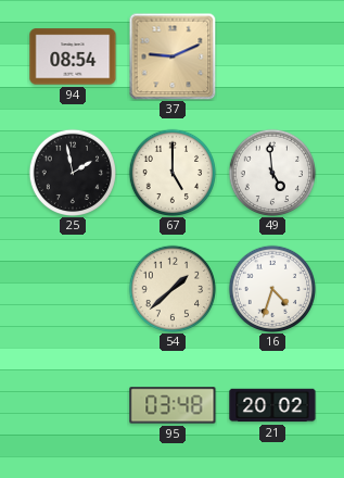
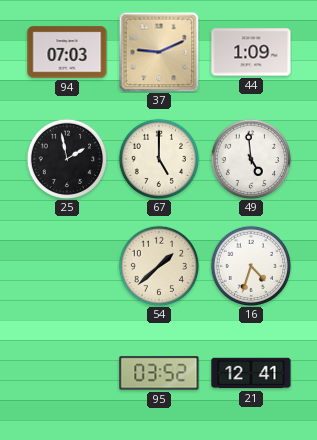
94: 08:54 -> 07:03
44: none -> 1:09
95: 03:48 -> 03:52
21: 20:02 -> 12:41
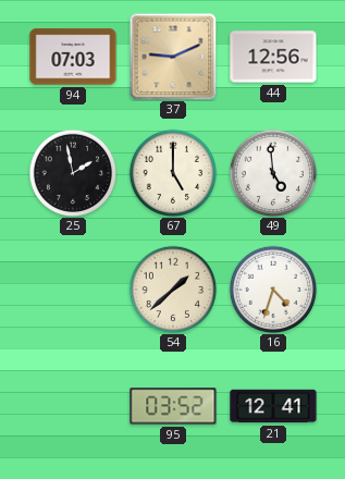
44: 1:09 -> 12:56
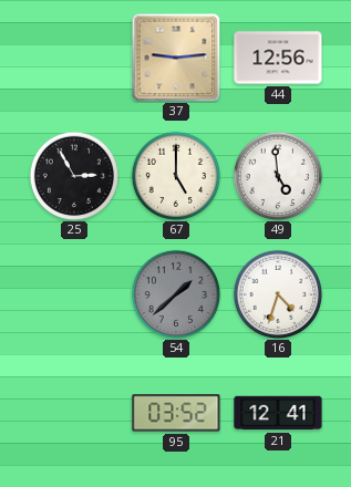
94: 07:03 -> none
37: 9:11 -> 9:14
25: 1:58 -> 2:55
54 dial: cream -> grey
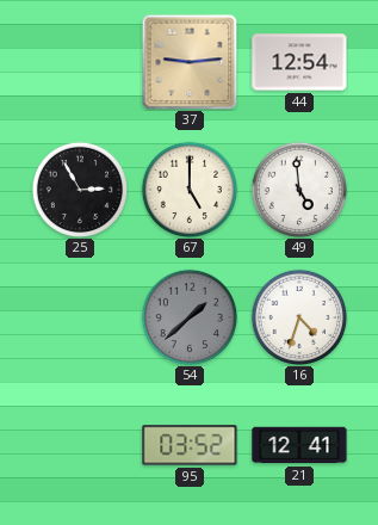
44: 12:56 -> 12:54
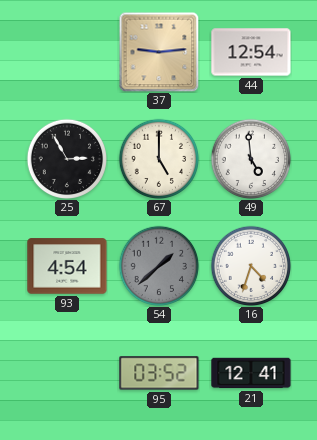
93: none -> 4:54
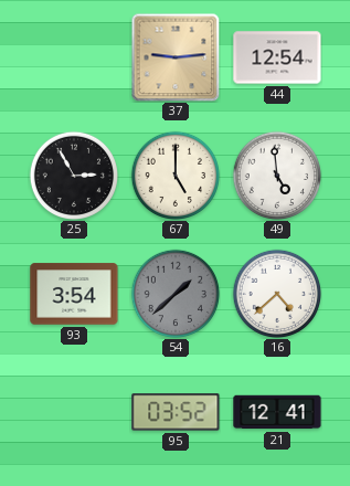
93: 4:54 -> 3:54
16: 4:33 -> 4:38
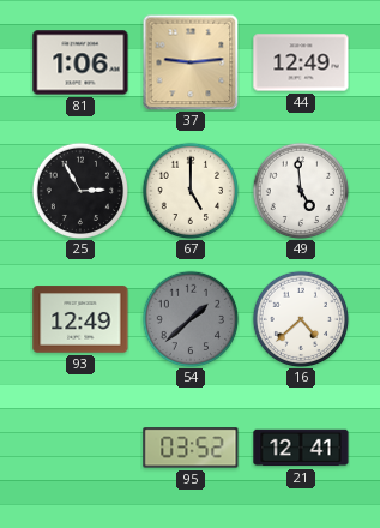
81: none -> 1:06
44: 12:54 -> 12:49
93: 3:54 -> 12:49
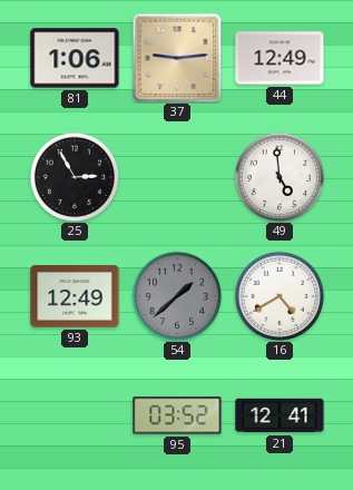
67: 5:00 -> none
16: 4:38 -> 4:40
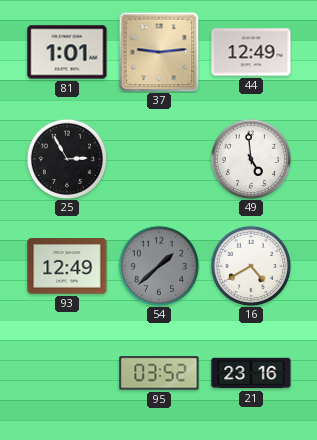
81: 1:06 -> 1:01
21: 12:41 -> 23:16
